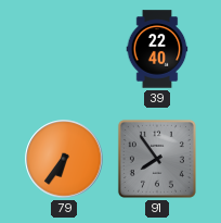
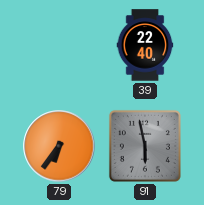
91: 7:54 -> 5:58
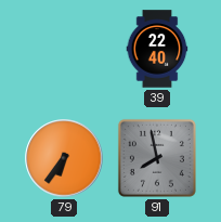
91: 5:58 -> 7:58
